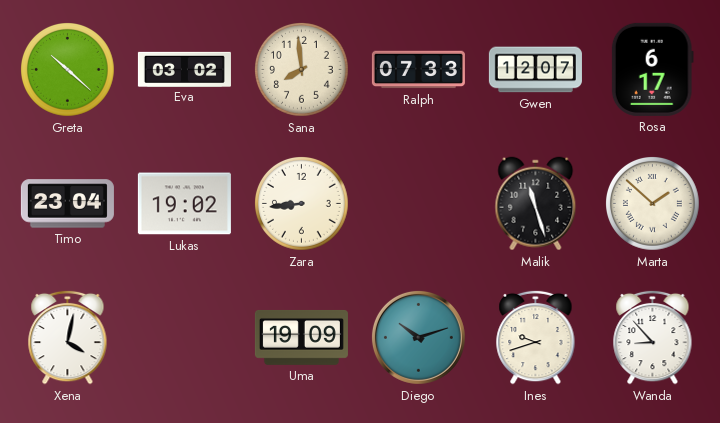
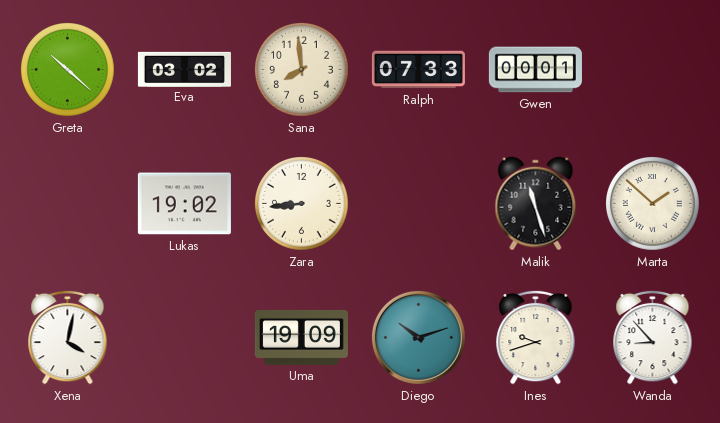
Gwen: 12:07 -> 00:01
Rosa: 6:17 -> none
Timo: 23:04 -> none
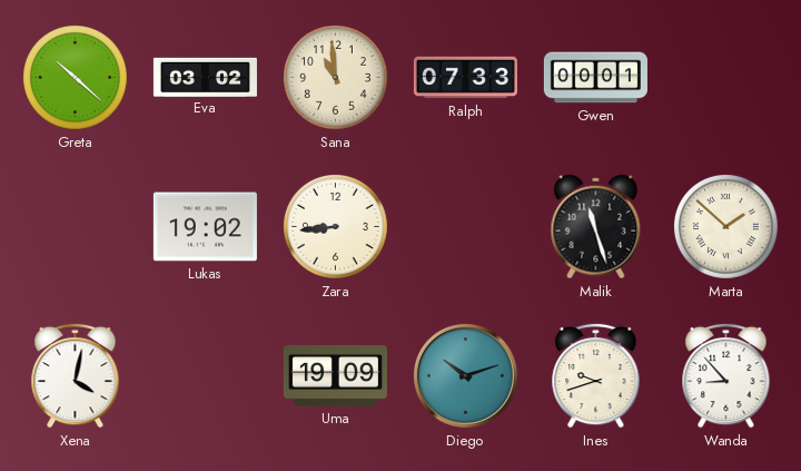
Sana: 7:59 -> 10:59
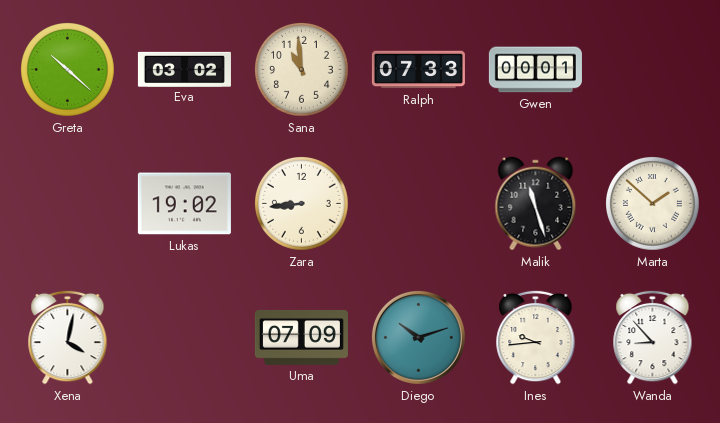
Uma: 19:09 -> 07:09
Ines: 9:42 -> 9:44
